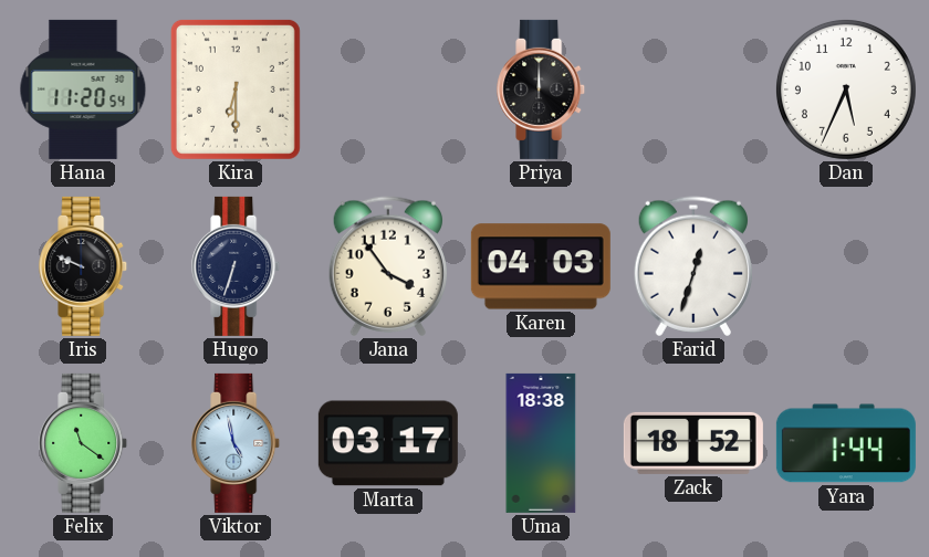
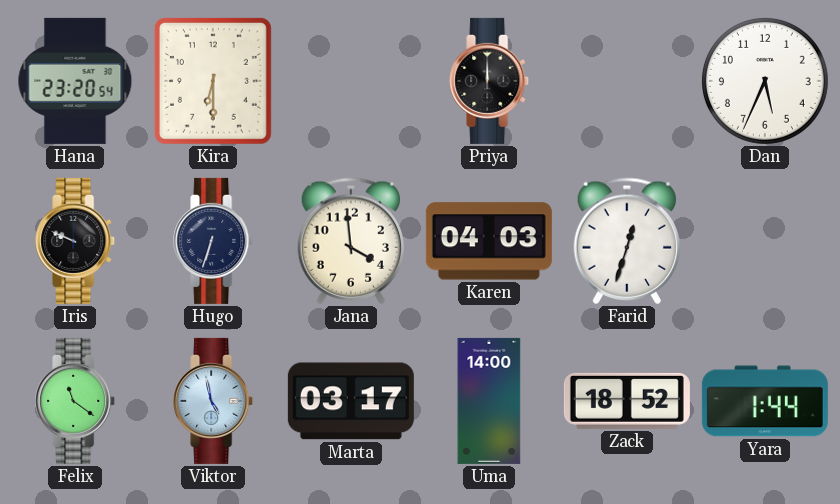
Hana: 11:20 -> 23:20
Jana: 3:54 -> 3:59
Uma: 18:38 -> 14:00
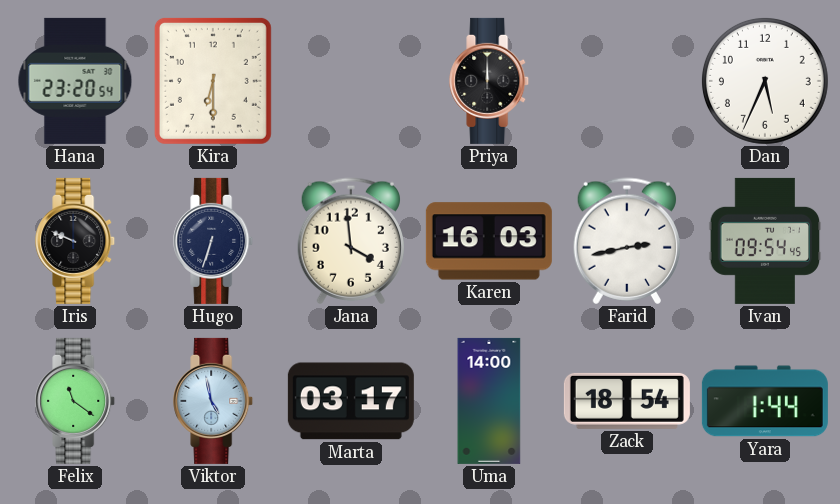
Karen: 04:03 -> 16:03
Farid: 12:33 -> 2:43
Ivan: none -> 09:54
Zack: 18:52 -> 18:54
